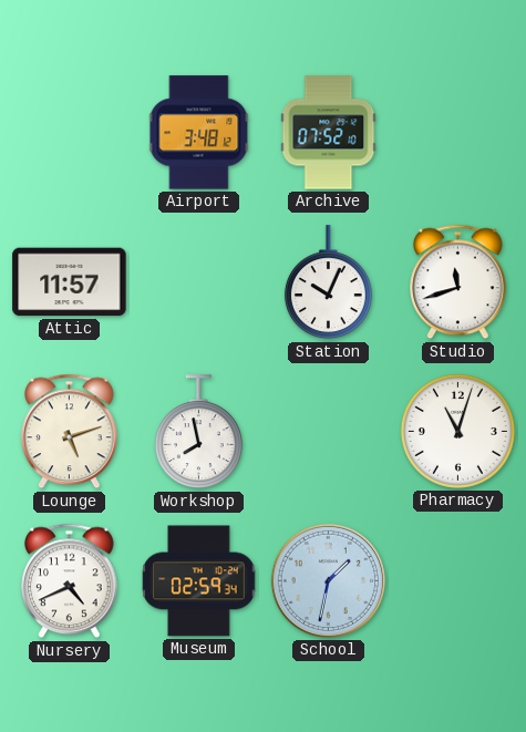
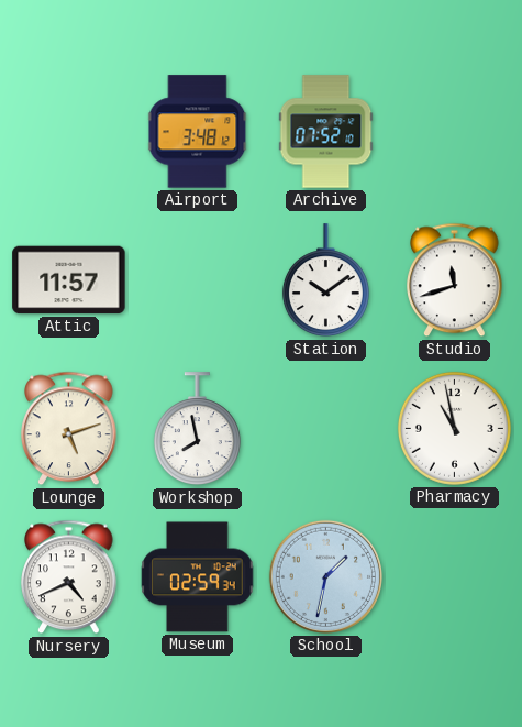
Station: 10:04 -> 10:09
Pharmacy: 11:03 -> 10:58
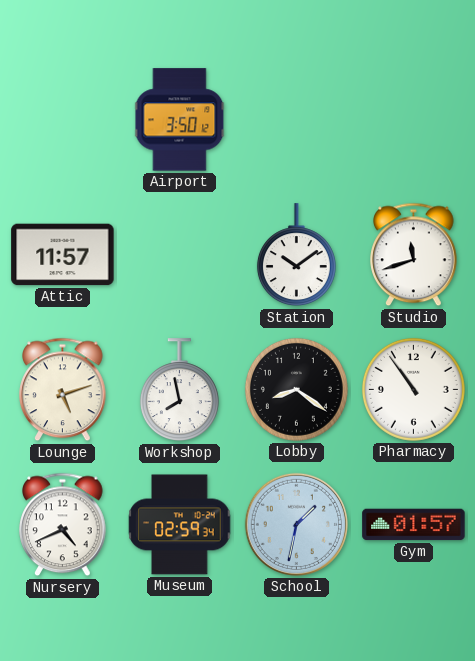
Airport: 3:48 -> 3:50
Archive: 07:52 -> none
Lobby: none -> 8:21
Pharmacy: 10:58 -> 10:54
Gym: none -> 01:57
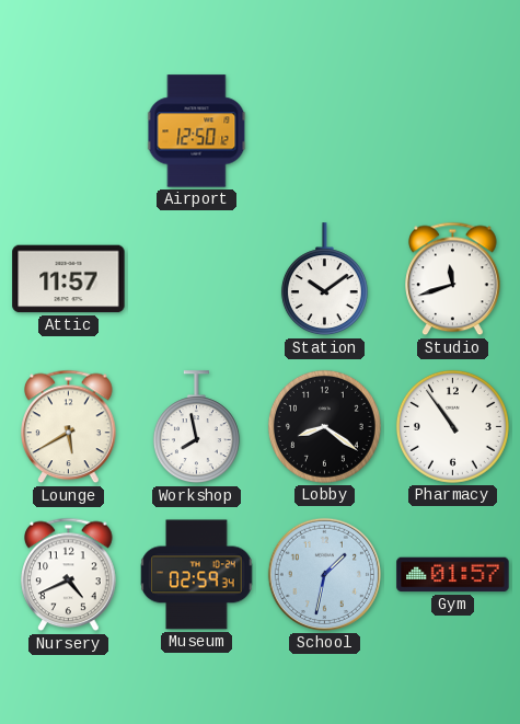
Airport: 3:50 -> 12:50
Lounge: 5:12 -> 5:40
